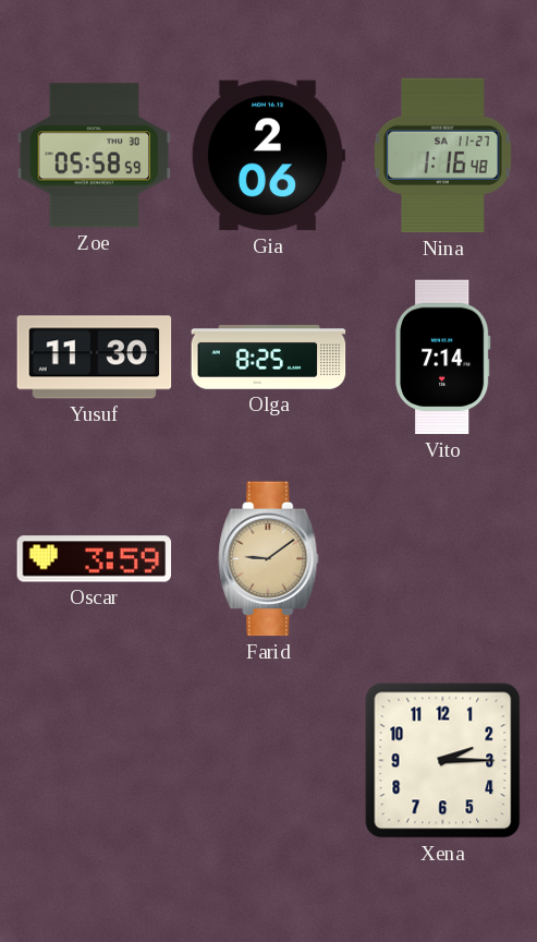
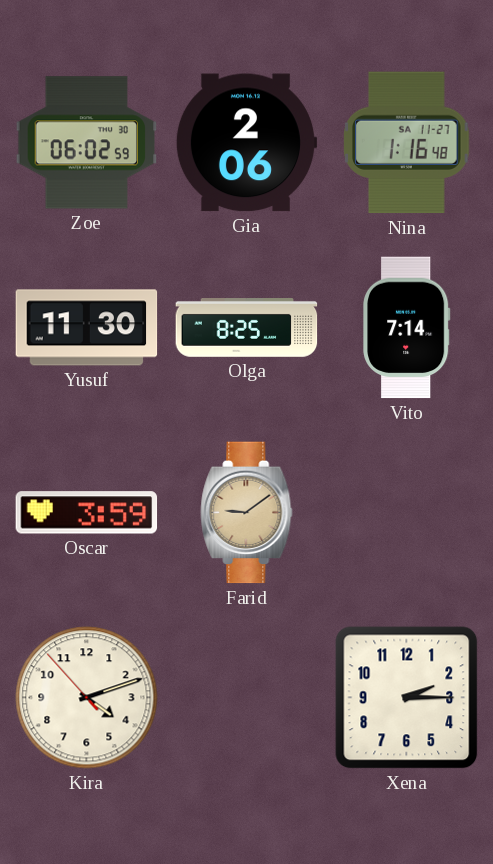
Zoe: 05:58 -> 06:02
Kira: none -> 4:11
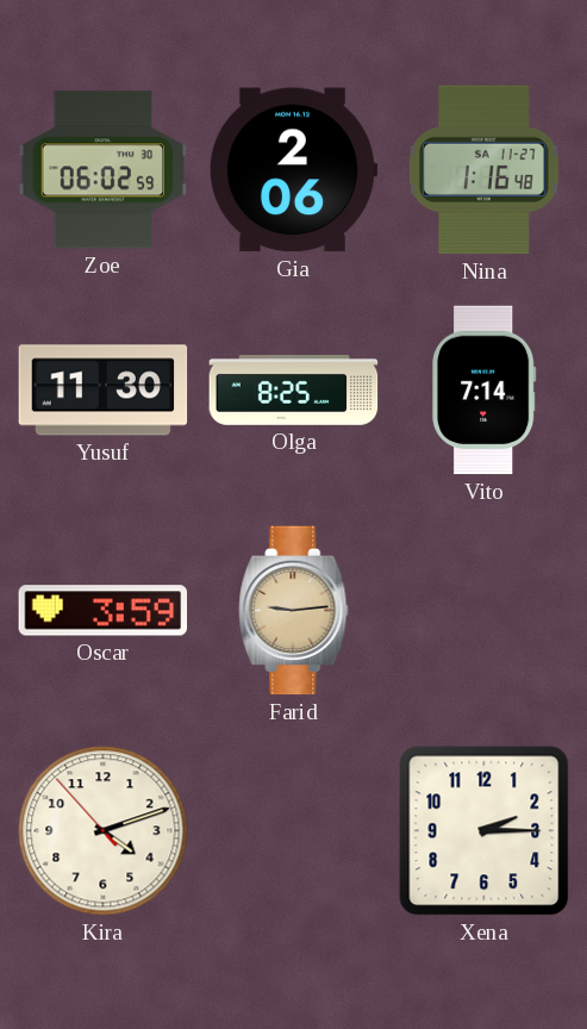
Farid: 9:09 -> 9:14
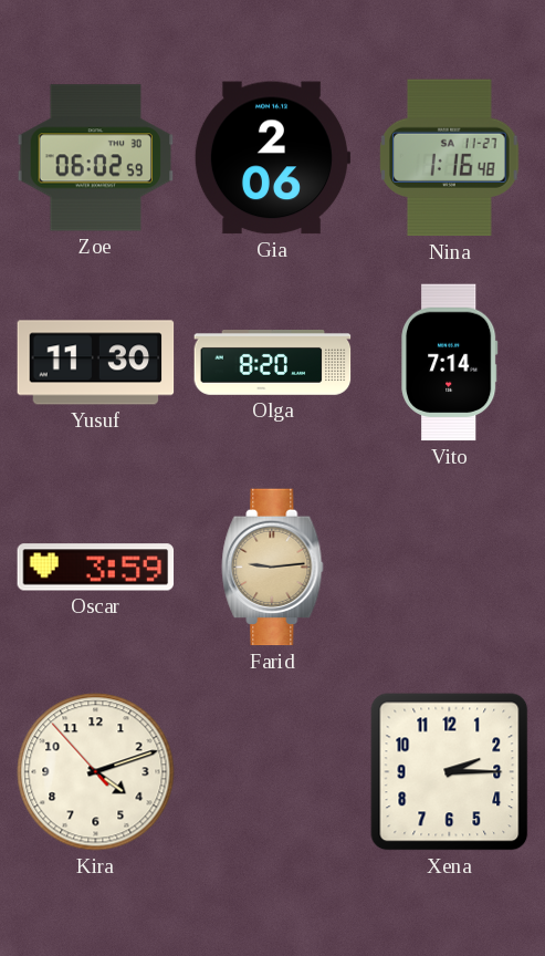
Olga: 8:25 -> 8:20
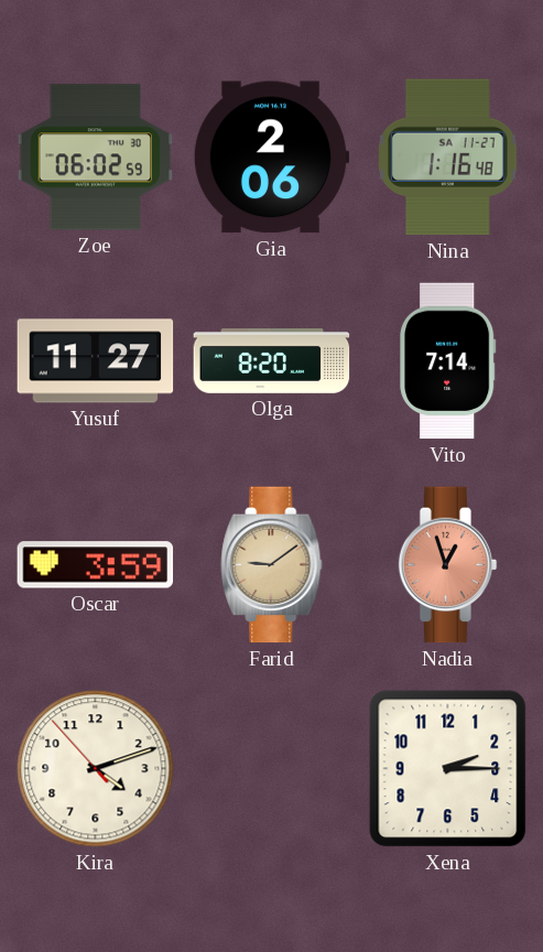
Yusuf: 11:30 -> 11:27
Farid: 9:14 -> 9:09
Nadia: none -> 12:57
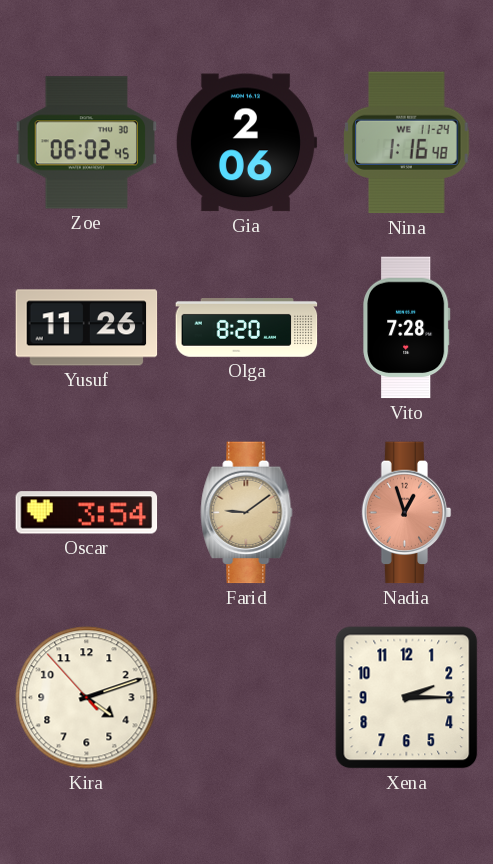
Zoe: 06:02:59 -> 06:02:45
Nina date: SA 11-27 -> WE 11-24
Yusuf: 11:27 -> 11:26
Vito: 7:14 -> 7:28
Oscar: 3:59 -> 3:54
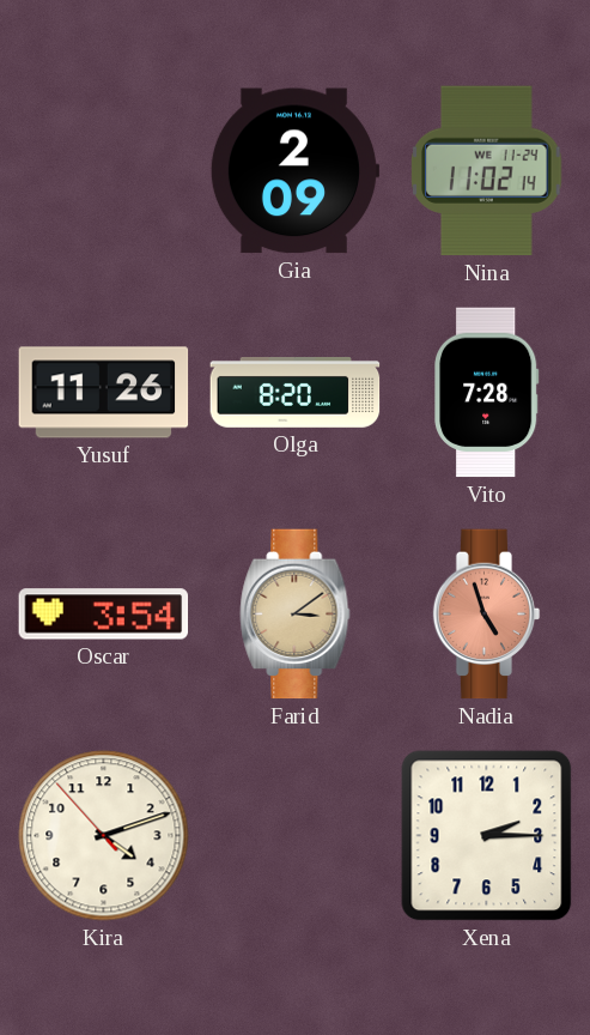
Zoe: 06:02 -> none
Gia: 2:06 -> 2:09
Nina: 1:16 -> 11:02
Farid: 9:09 -> 3:09
Nadia: 12:57 -> 4:57
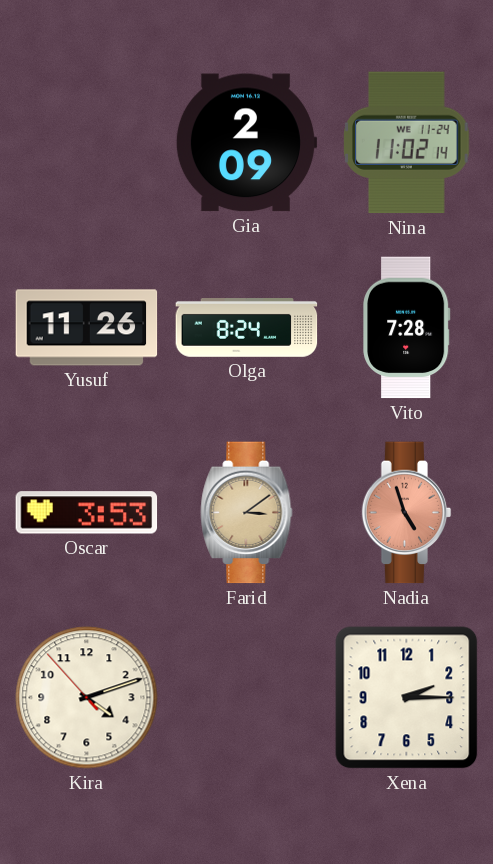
Olga: 8:20 -> 8:24
Oscar: 3:54 -> 3:53
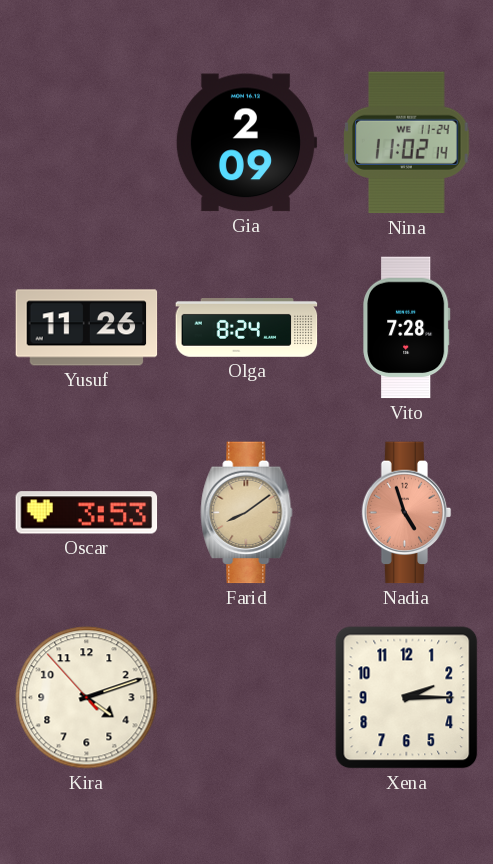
Farid: 3:09 -> 8:09
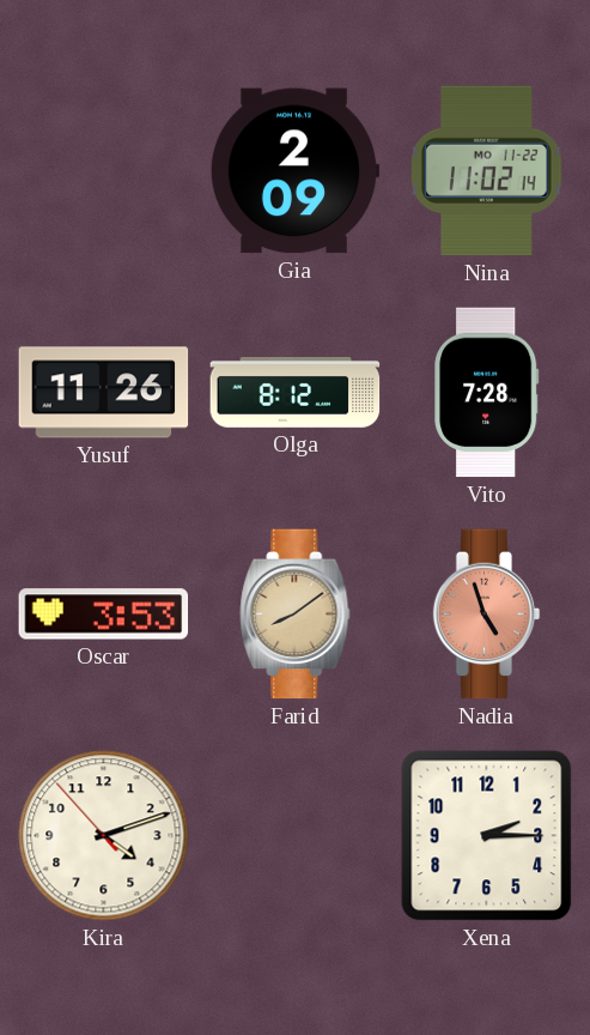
Nina date: WE 11-24 -> MO 11-22
Olga: 8:24 -> 8:12
